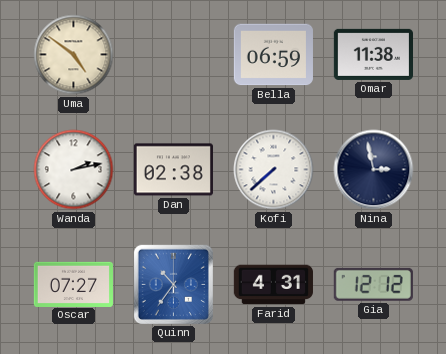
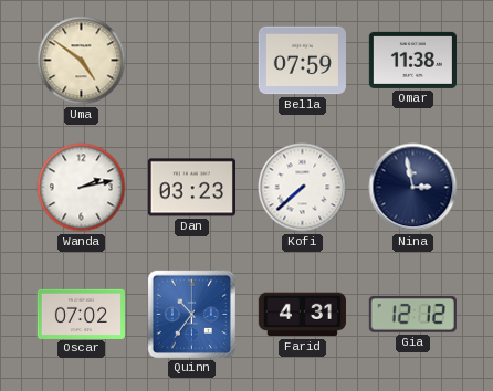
Bella: 06:59 -> 07:59
Dan: 02:38 -> 03:23
Oscar: 07:27 -> 07:02
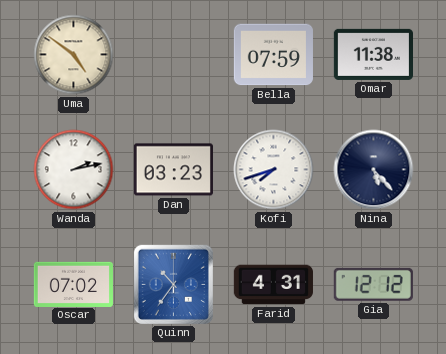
Kofi: 7:38 -> 7:42
Nina: 2:58 -> 5:23
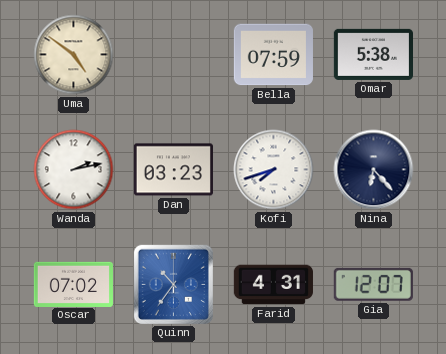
Omar: 11:38 -> 5:38
Nina: 5:23 -> 6:23
Gia: 12:12 -> 12:07
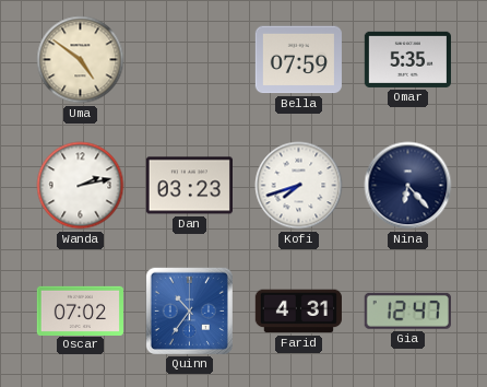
Omar: 5:38 -> 5:35
Gia: 12:07 -> 12:47
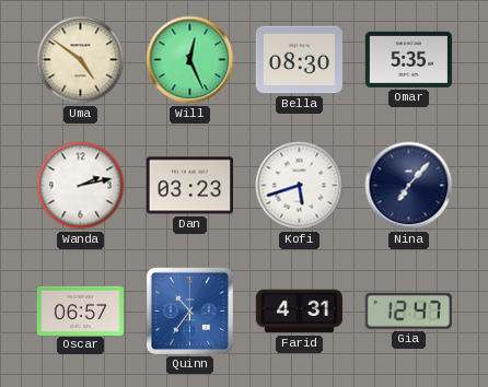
Will: none -> 12:26
Bella: 07:59 -> 08:30
Kofi: 7:42 -> 5:42
Nina: 6:23 -> 7:07
Oscar: 07:02 -> 06:57
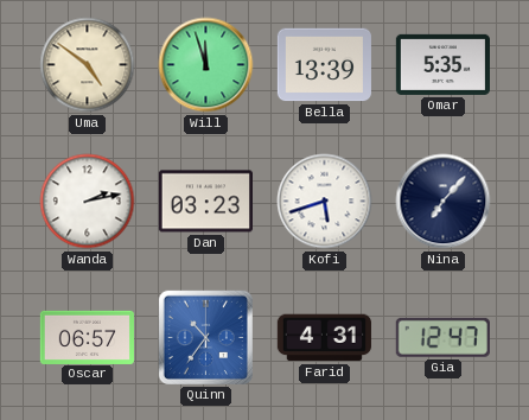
Will: 12:26 -> 11:57
Bella: 08:30 -> 13:39
